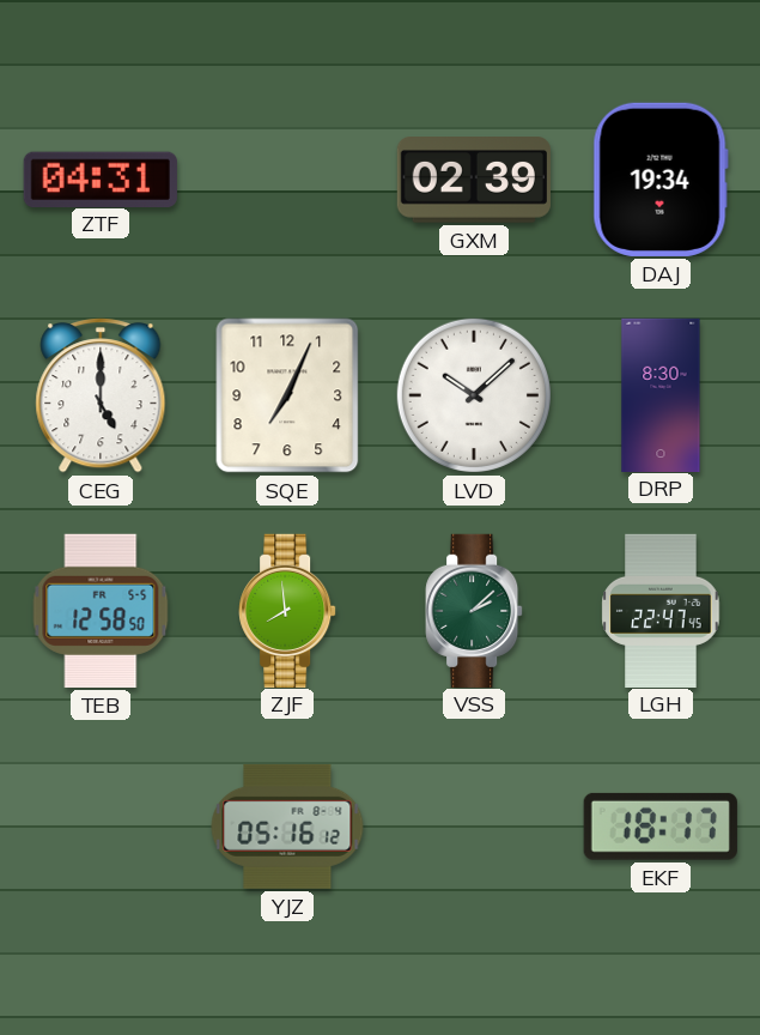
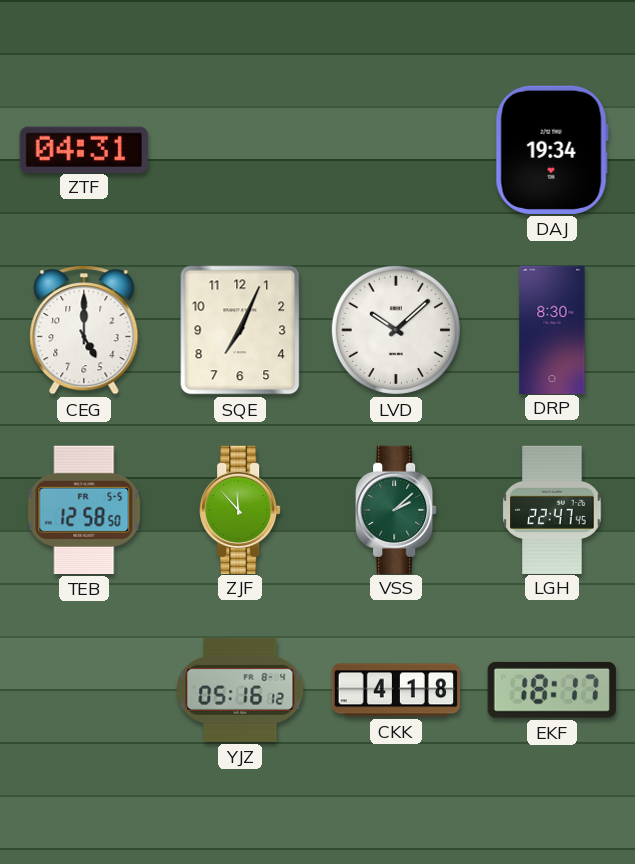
GXM: 02:39 -> none
ZJF: 7:59 -> 11:53
CKK: none -> 4:18
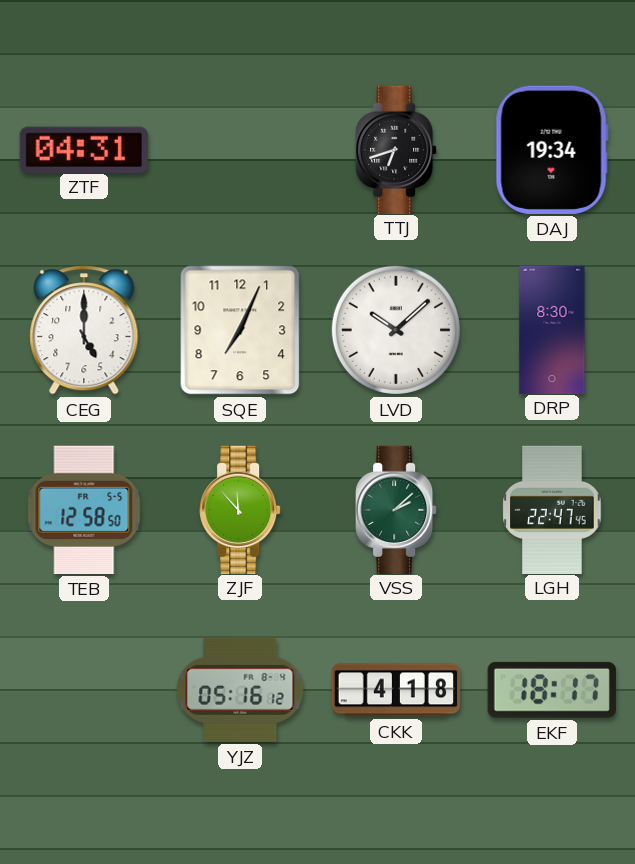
TTJ: none -> 6:42
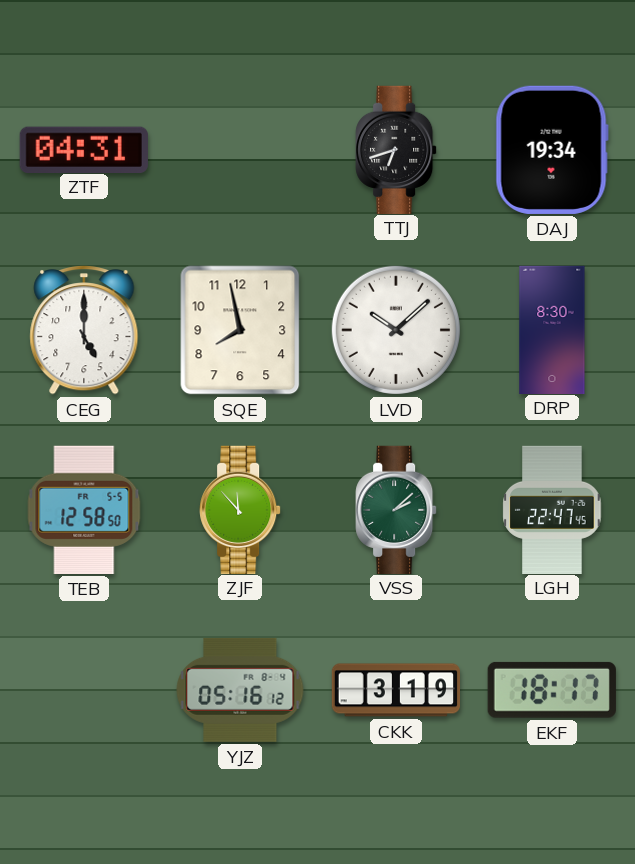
SQE: 7:04 -> 7:58
CKK: 4:18 -> 3:19
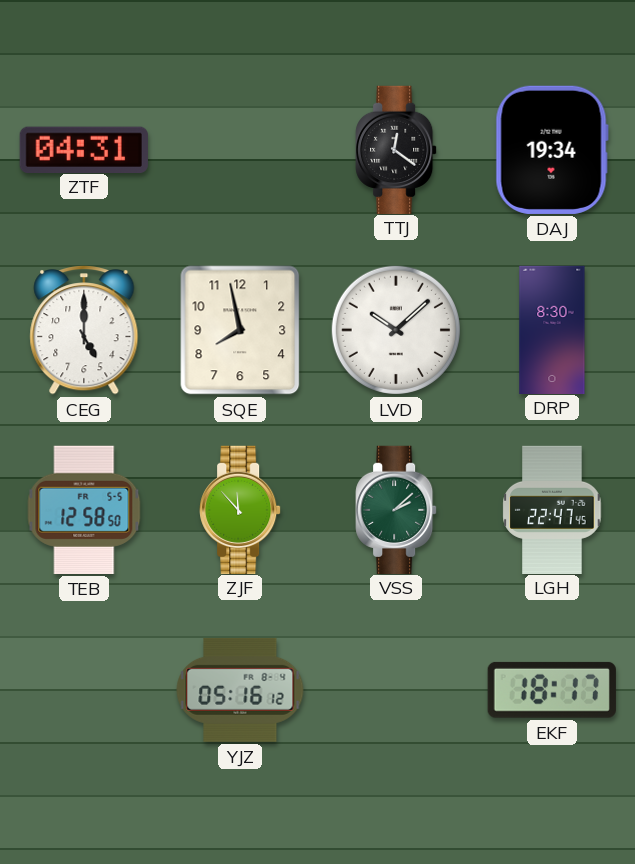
TTJ: 6:42 -> 12:21
CKK: 3:19 -> none
